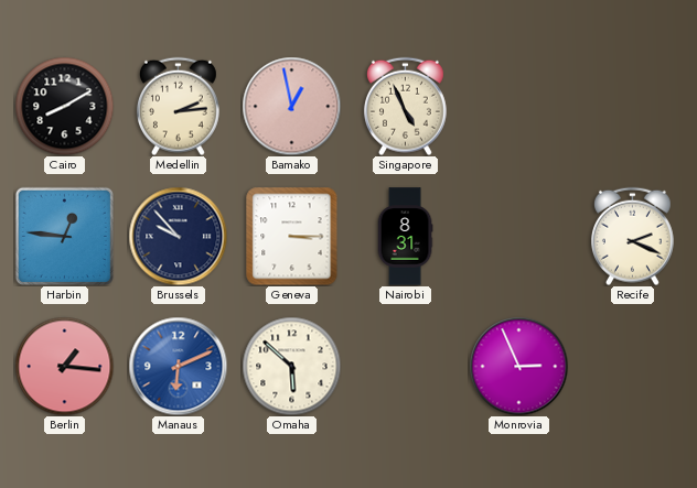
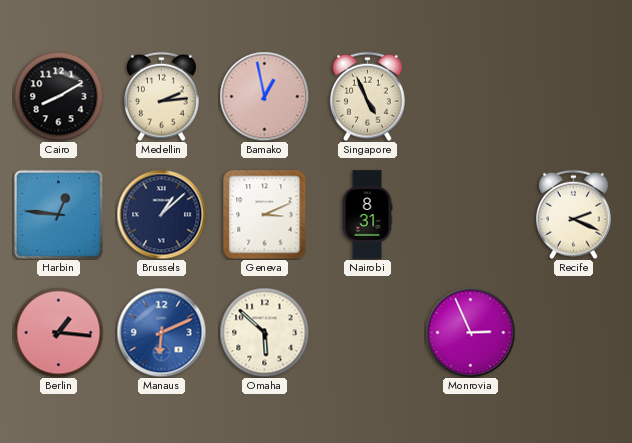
Brussels: 9:53 -> 1:08
Geneva: 3:15 -> 3:11
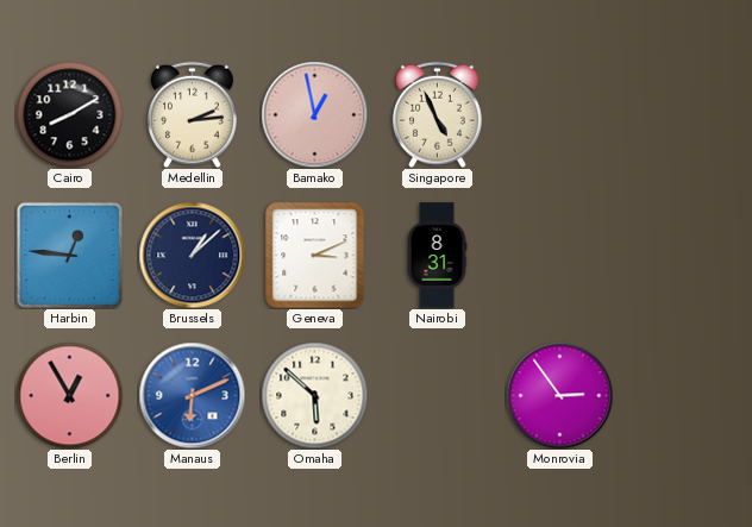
Recife: 2:19 -> none
Berlin: 1:16 -> 12:55
Monrovia: 2:56 -> 2:54
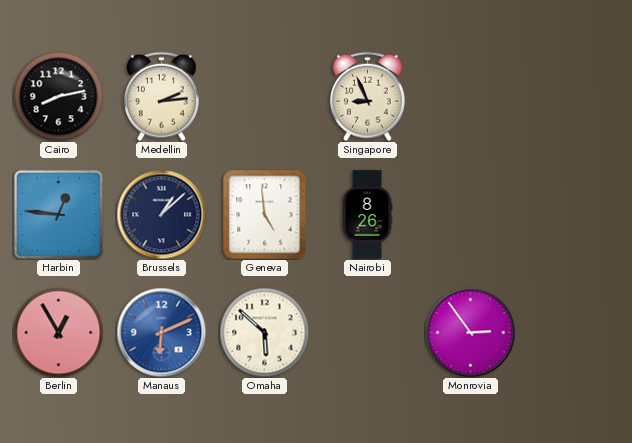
Cairo: 8:10 -> 8:13
Bamako: 12:58 -> none
Singapore: 4:56 -> 8:56
Geneva: 3:11 -> 4:59
Nairobi: 8:31 -> 8:26
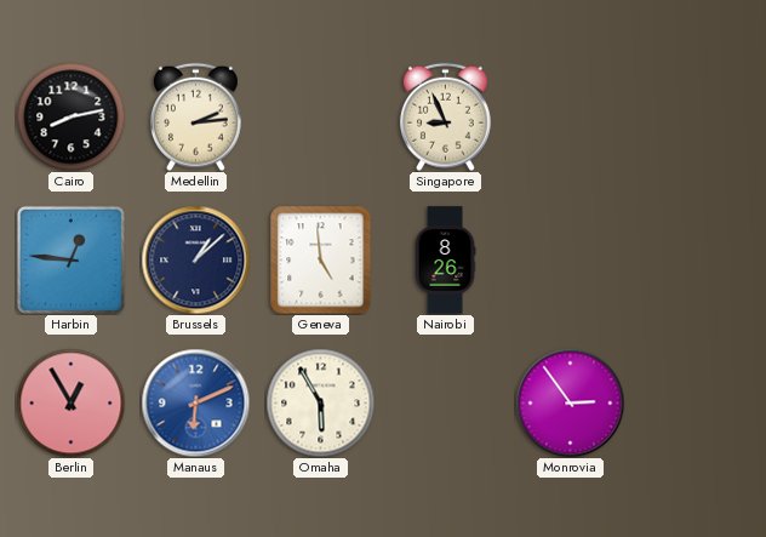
Omaha: 5:52 -> 5:55
